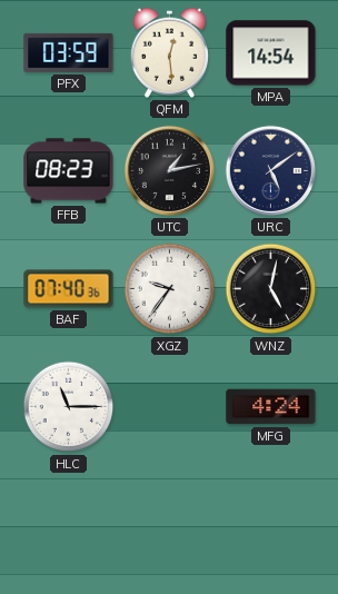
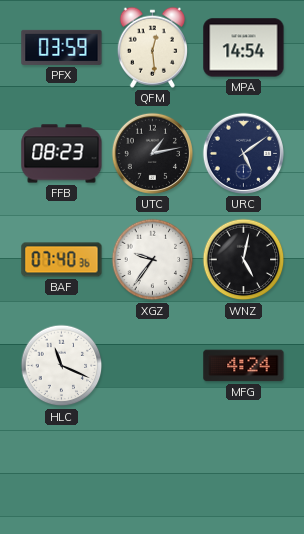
HLC: 11:15 -> 11:19
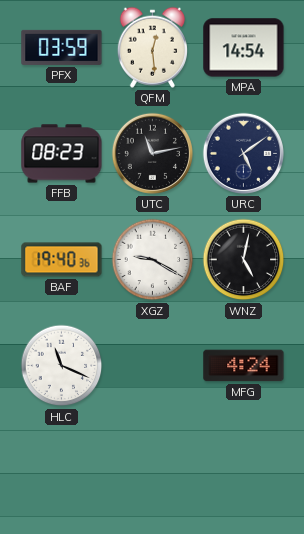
UTC: 1:13 -> 11:13
BAF: 07:40 -> 19:40
XGZ: 9:36 -> 9:20
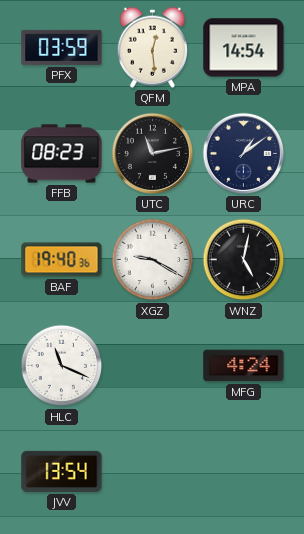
URC: 5:09 -> 1:09
JVV: none -> 13:54
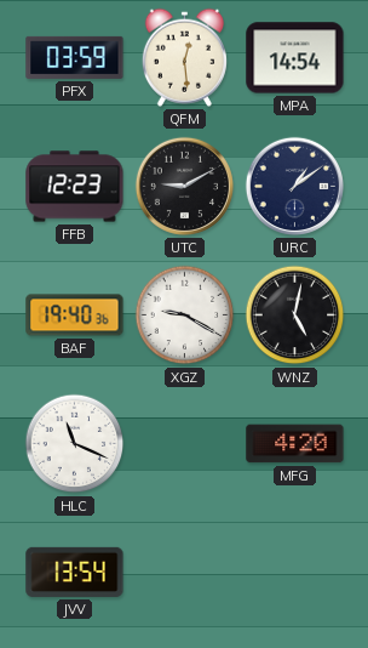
FFB: 08:23 -> 12:23
UTC: 11:13 -> 9:10
MFG: 4:24 -> 4:20
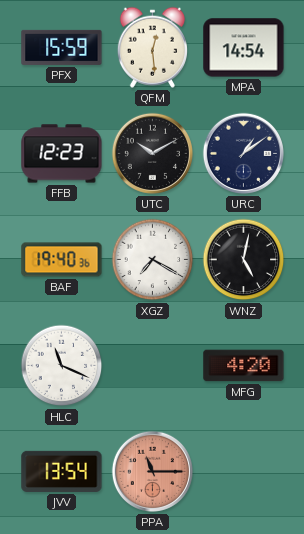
PFX: 03:59 -> 15:59
UTC: 9:10 -> 10:10
XGZ: 9:20 -> 7:20
PPA: none -> 11:15
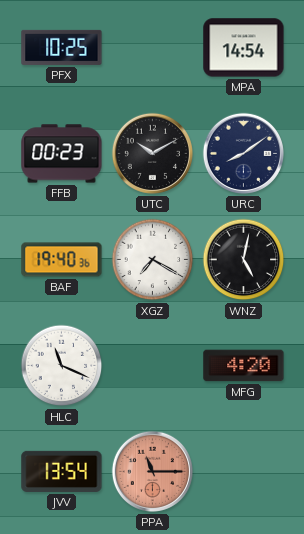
PFX: 15:59 -> 10:25
QFM: 12:29 -> none
FFB: 12:23 -> 00:23
URC: 1:09 -> 8:09
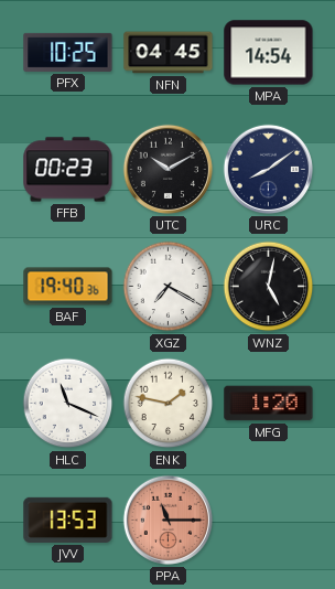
NFN: none -> 04:45
ENK: none -> 1:47
MFG: 4:20 -> 1:20
JVV: 13:54 -> 13:53
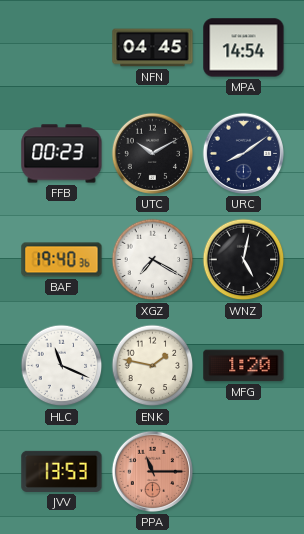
PFX: 10:25 -> none
